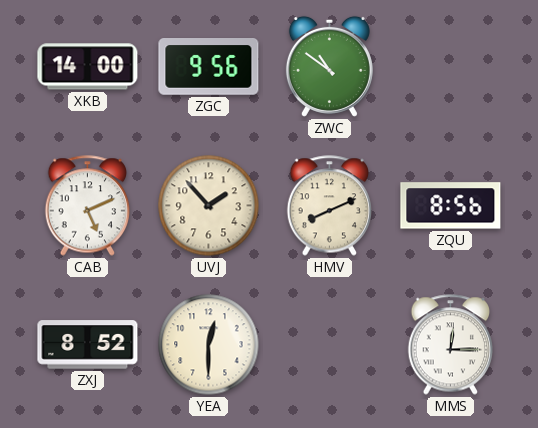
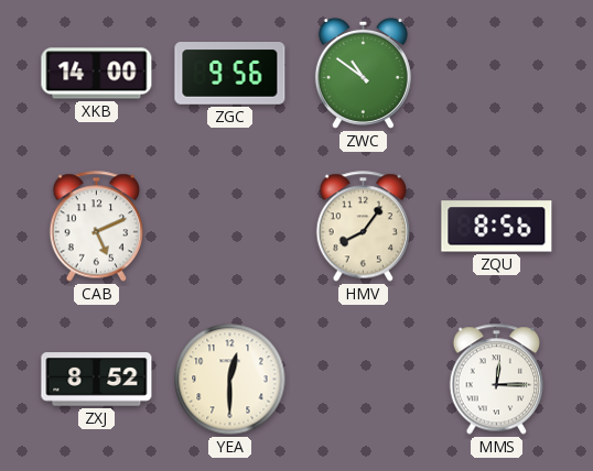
UVJ: 1:53 -> none
HMV: 8:11 -> 8:06
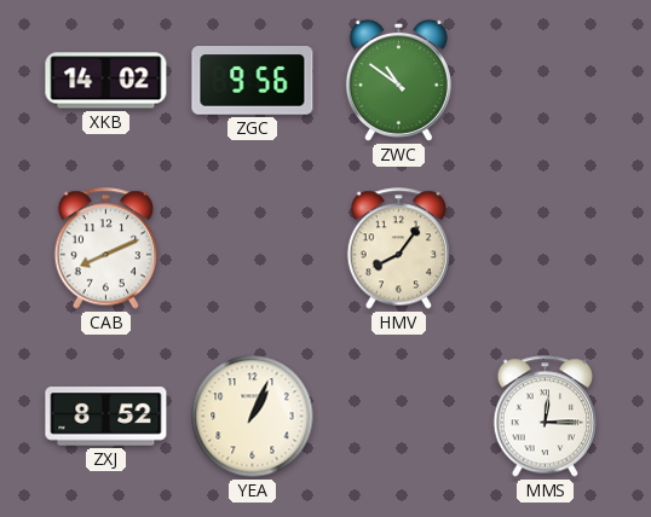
XKB: 14:00 -> 14:02
CAB: 5:11 -> 8:11
ZQU: 8:56 -> none
YEA: 12:30 -> 1:04
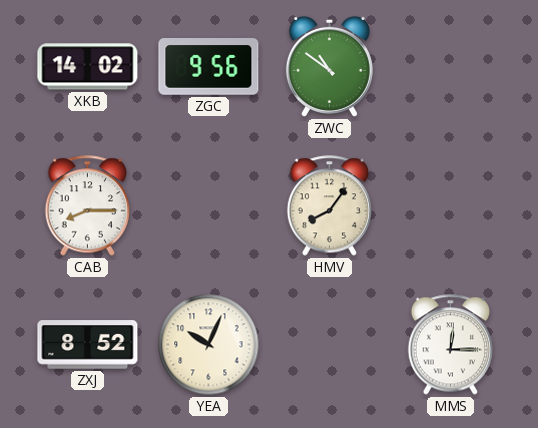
CAB: 8:11 -> 8:15
YEA: 1:04 -> 10:04
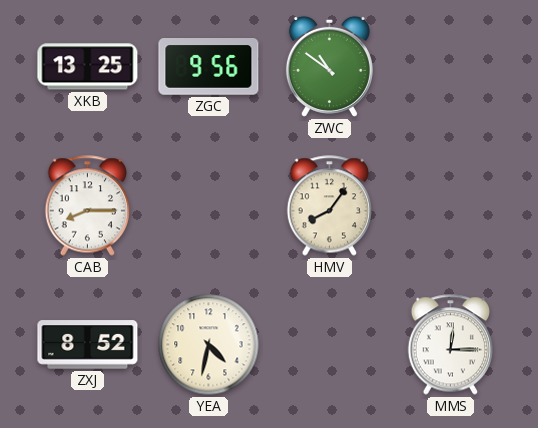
XKB: 14:02 -> 13:25
YEA: 10:04 -> 4:32
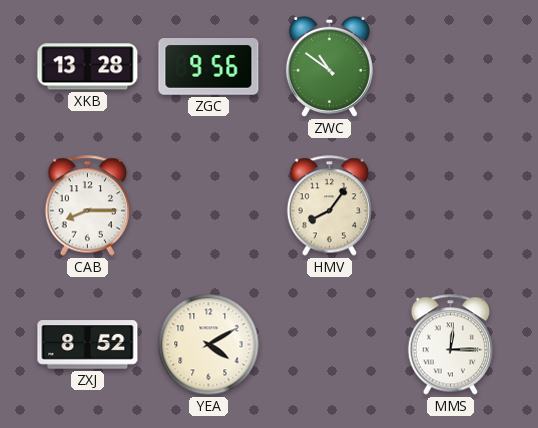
XKB: 13:25 -> 13:28
YEA: 4:32 -> 4:10
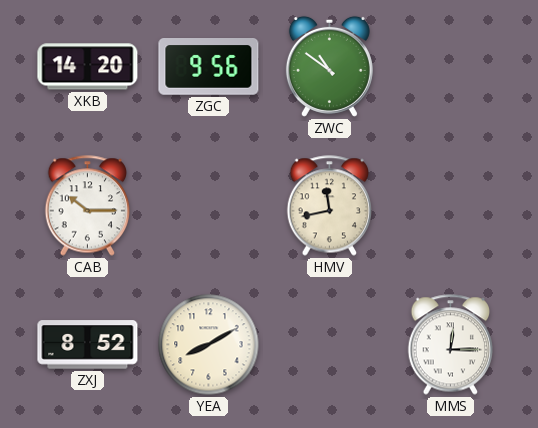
XKB: 13:28 -> 14:20
CAB: 8:15 -> 10:15
HMV: 8:06 -> 11:43
YEA: 4:10 -> 8:10
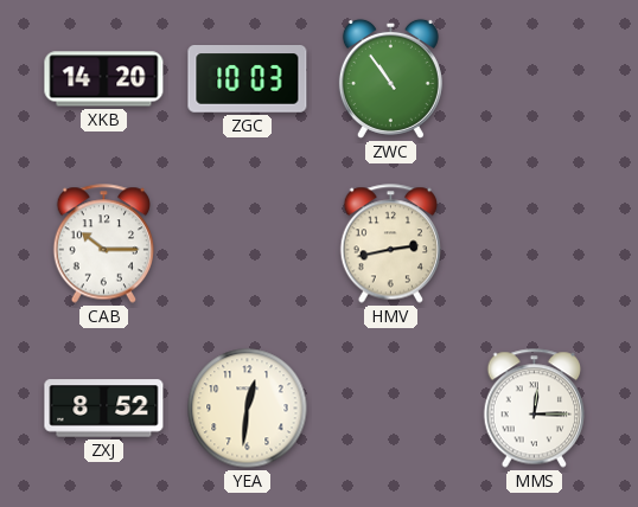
ZGC: 9:56 -> 10:03
ZWC: 10:51 -> 10:54
HMV: 11:43 -> 2:43
YEA: 8:10 -> 12:31
